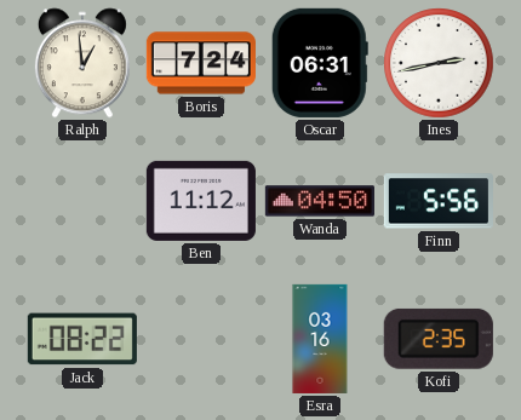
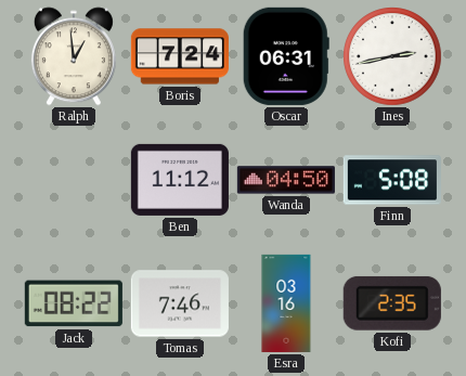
Finn: 5:56 -> 5:08
Tomas: none -> 7:46
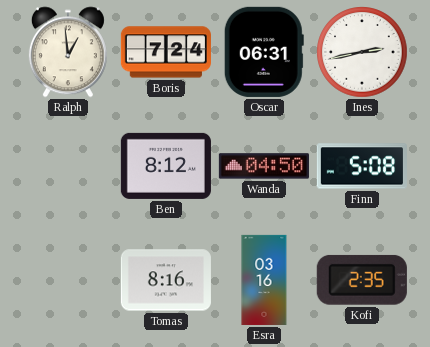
Ben: 11:12 -> 8:12
Jack: 08:22 -> none
Tomas: 7:46 -> 8:16
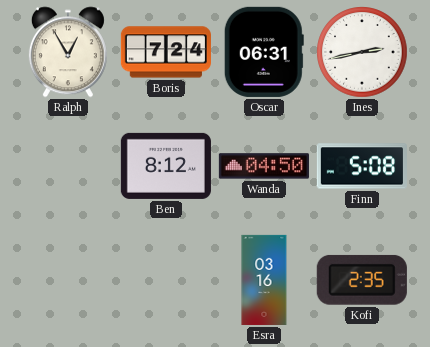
Ralph: 12:59 -> 12:55
Tomas: 8:16 -> none
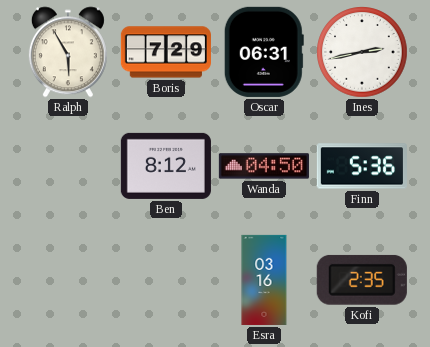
Ralph: 12:55 -> 5:55
Boris: 7:24 -> 7:29
Finn: 5:08 -> 5:36
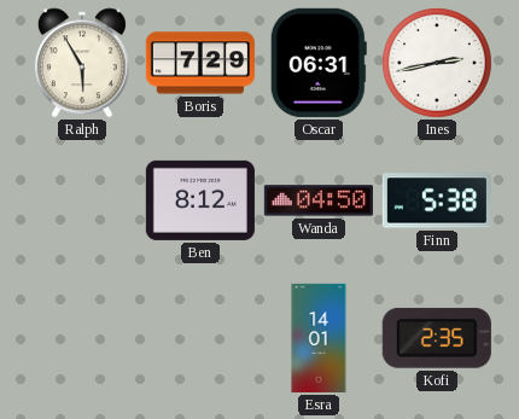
Finn: 5:36 -> 5:38
Esra: 03:16 -> 14:01
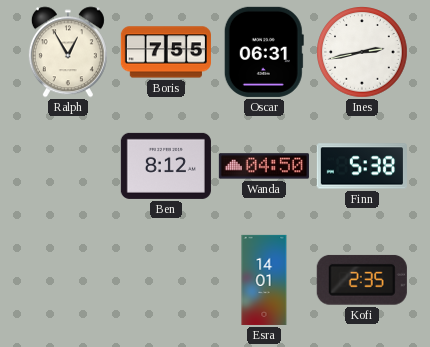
Ralph: 5:55 -> 12:55
Boris: 7:29 -> 7:55
